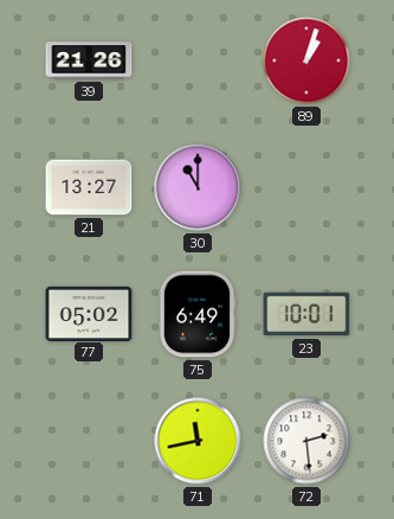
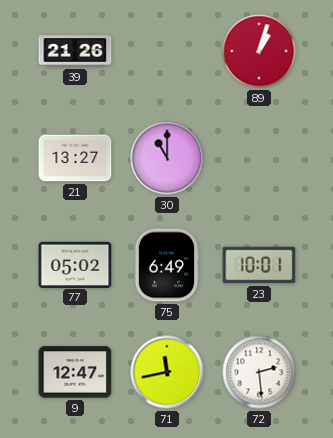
9: none -> 12:47
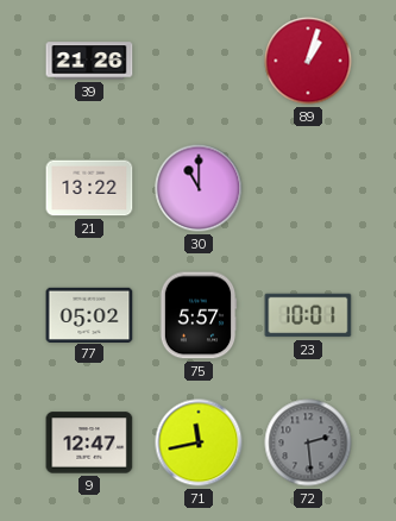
21: 13:27 -> 13:22
75: 6:49 -> 5:57
72 dial: white -> grey
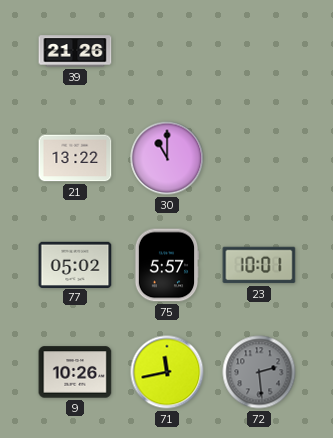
89: 1:03 -> none
9: 12:47 -> 10:26
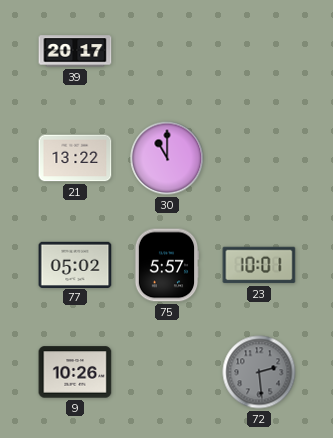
39: 21:26 -> 20:17
71: 11:43 -> none
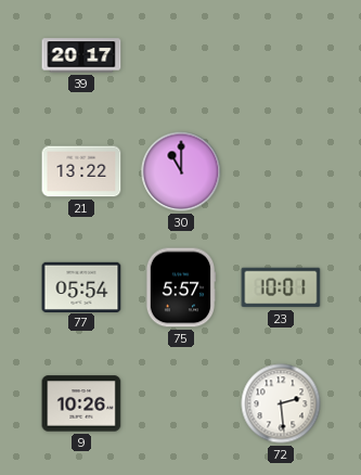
77: 05:02 -> 05:54
72 dial: grey -> white
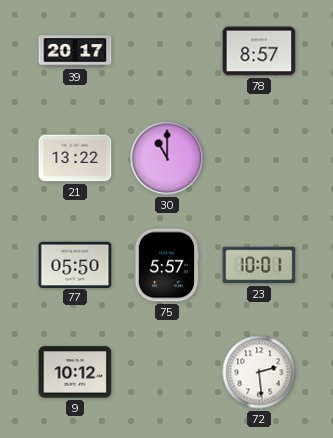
78: none -> 8:57
77: 05:54 -> 05:50
9: 10:26 -> 10:12
